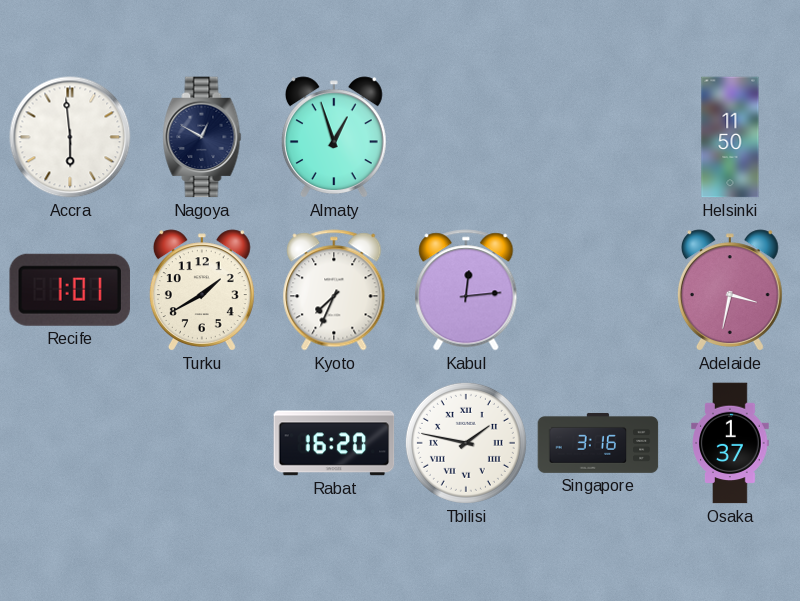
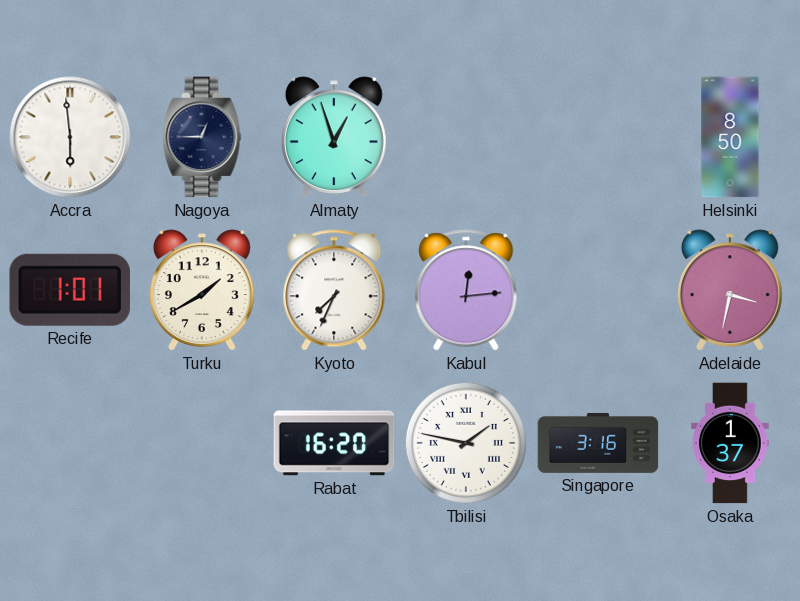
Nagoya: 12:50 -> 12:45
Helsinki: 11:50 -> 8:50
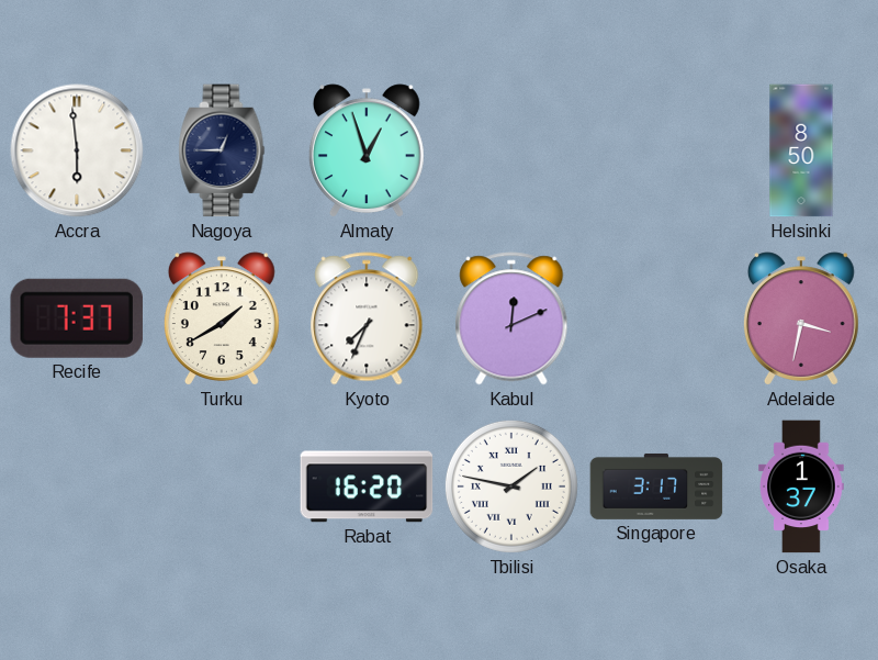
Recife: 1:01 -> 7:37
Kabul: 12:14 -> 12:11
Singapore: 3:16 -> 3:17
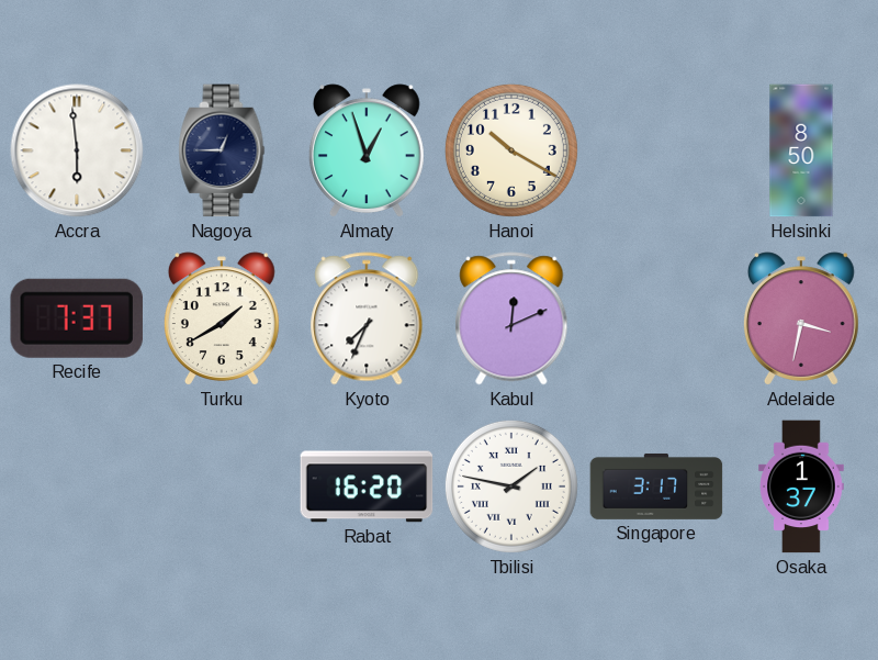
Hanoi: none -> 10:20
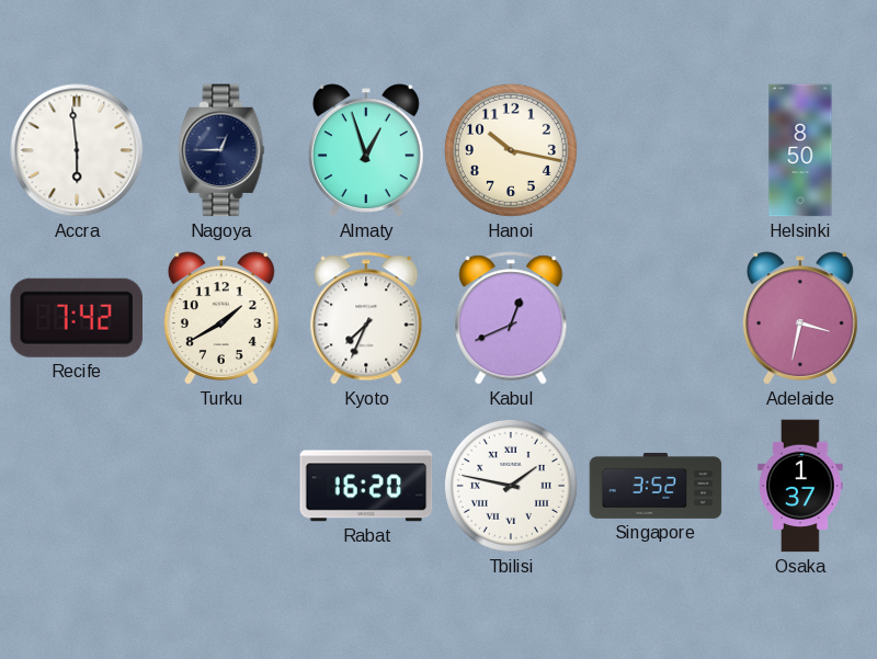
Hanoi: 10:20 -> 10:17
Recife: 7:37 -> 7:42
Kabul: 12:11 -> 12:41
Singapore: 3:17 -> 3:52
